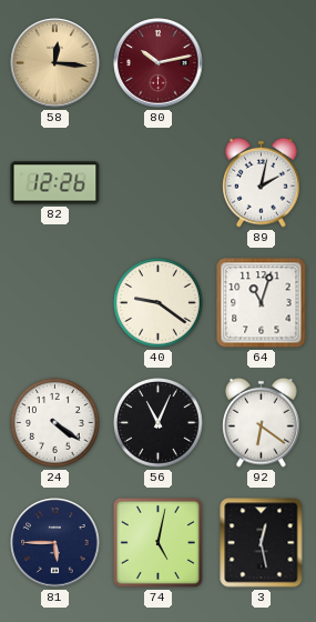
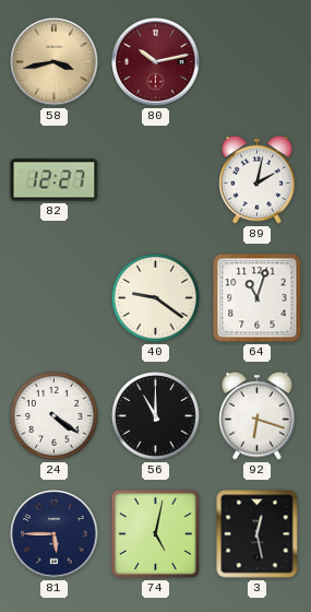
58: 12:16 -> 3:43
82: 12:26 -> 12:27
56: 11:04 -> 11:00
92: 6:21 -> 6:18
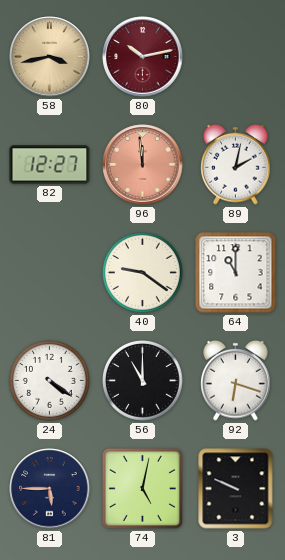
96: none -> 11:59
64: 11:03 -> 11:00
3: 12:28 -> 9:49
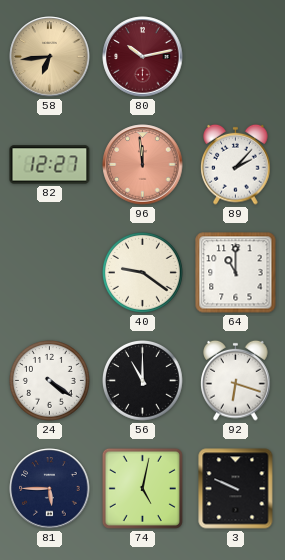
58: 3:43 -> 6:44
89: 2:02 -> 2:07
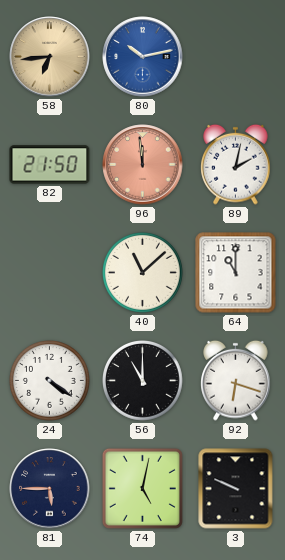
80 dial: burgundy -> blue
82: 12:27 -> 21:50
89: 2:07 -> 2:02
40: 9:21 -> 11:08
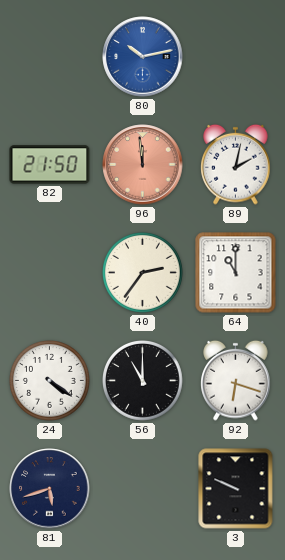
58: 6:44 -> none
40: 11:08 -> 2:36
81: 5:45 -> 5:42
74: 5:02 -> none
